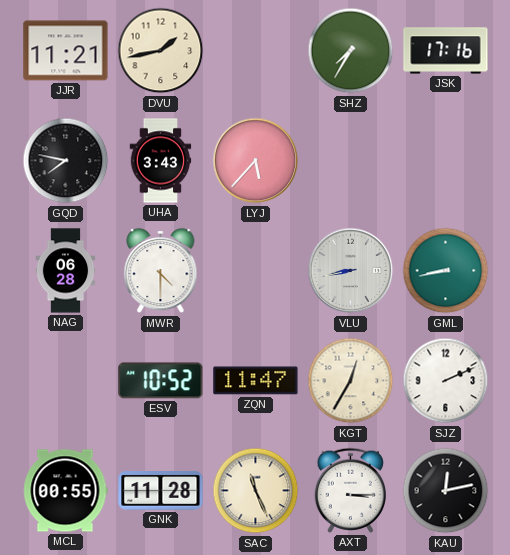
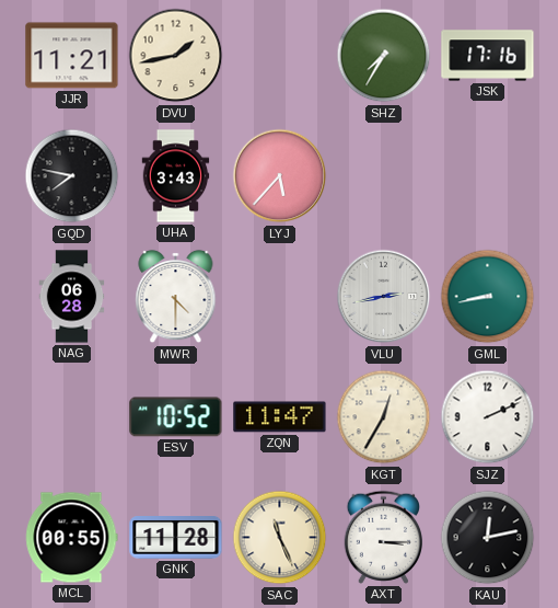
VLU: 8:43 -> 2:43
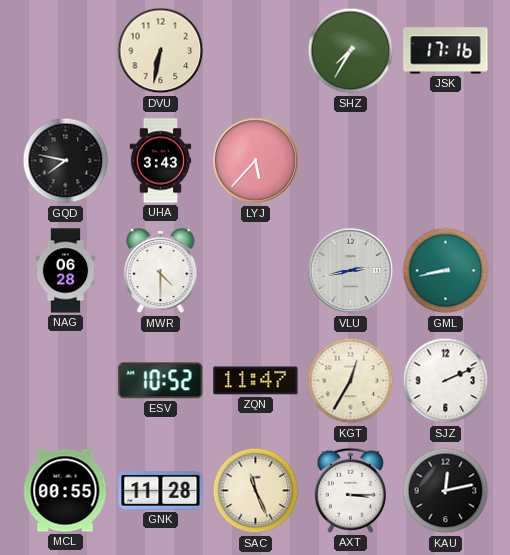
JJR: 11:21 -> none
DVU: 1:43 -> 6:32
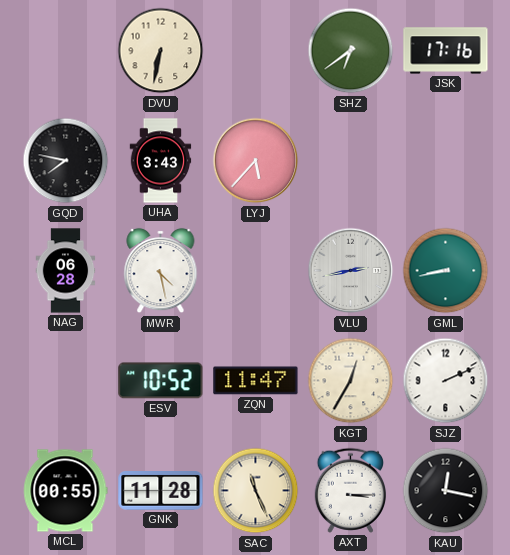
SHZ: 7:35 -> 6:39
MWR: 4:30 -> 4:28
KAU: 12:13 -> 12:17
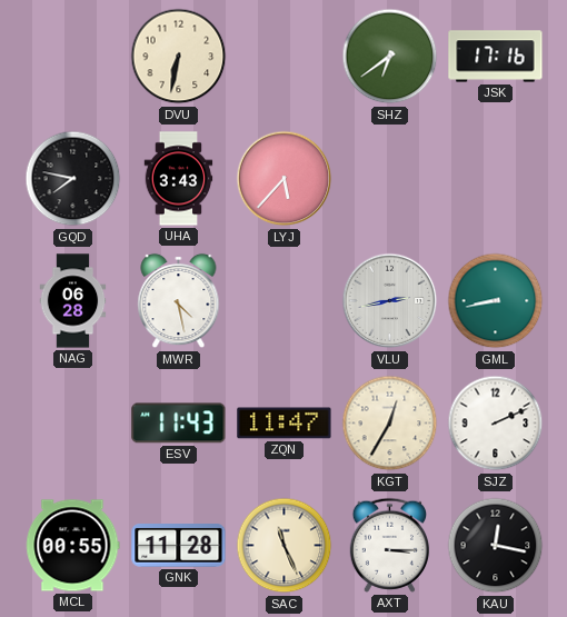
ESV: 10:52 -> 11:43
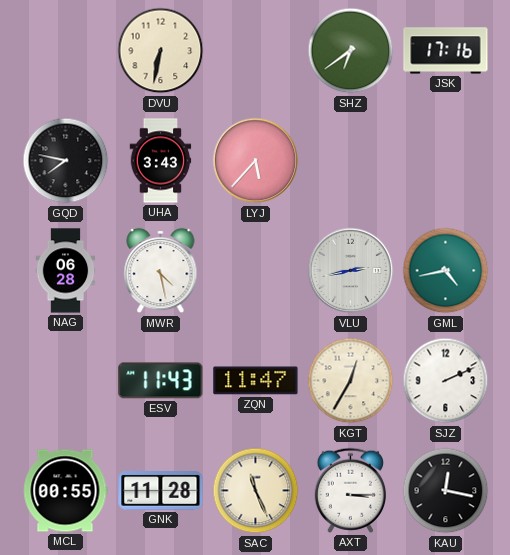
GML: 8:43 -> 4:43
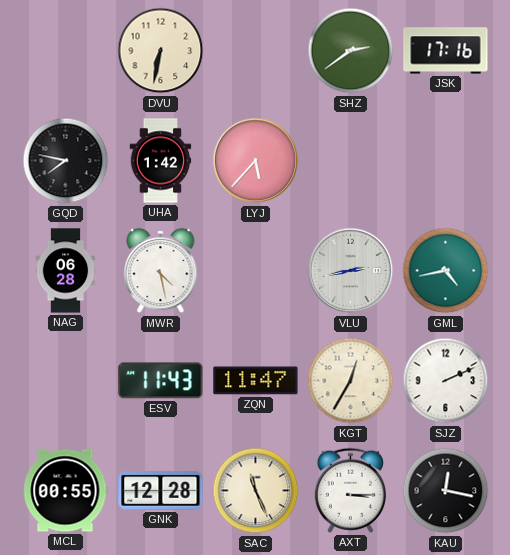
SHZ: 6:39 -> 2:39
UHA: 3:43 -> 1:42
GNK: 11:28 -> 12:28
